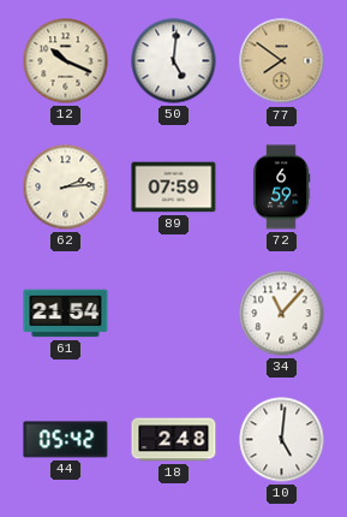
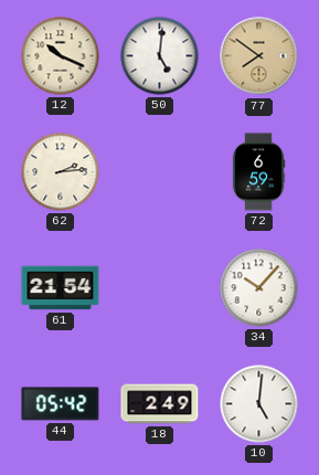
89: 07:59 -> none
34: 11:07 -> 10:07
18: 2:48 -> 2:49
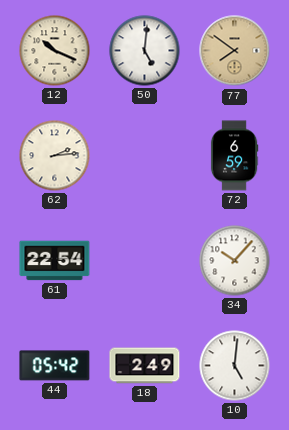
61: 21:54 -> 22:54
